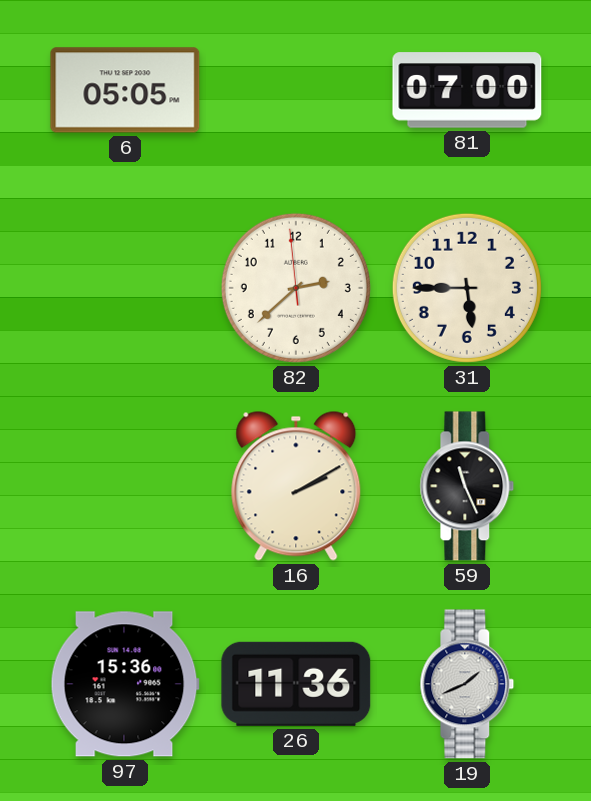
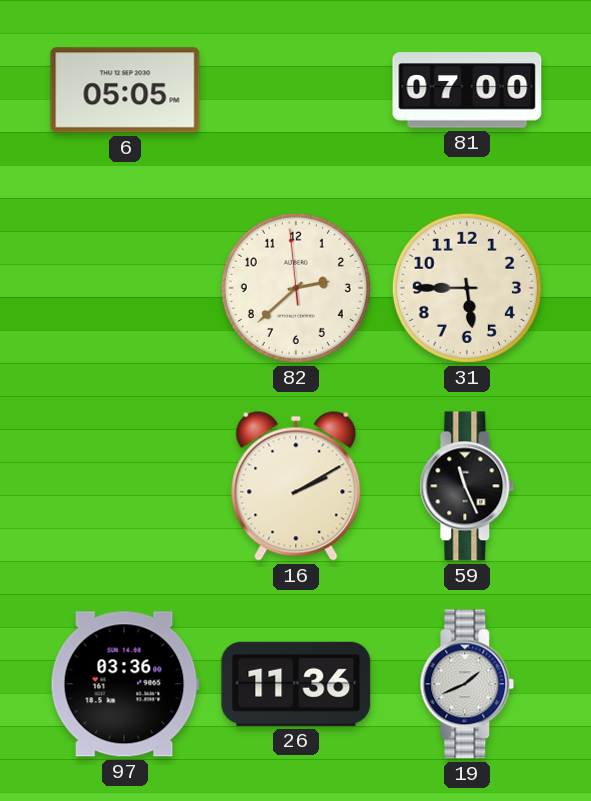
97: 15:36 -> 03:36
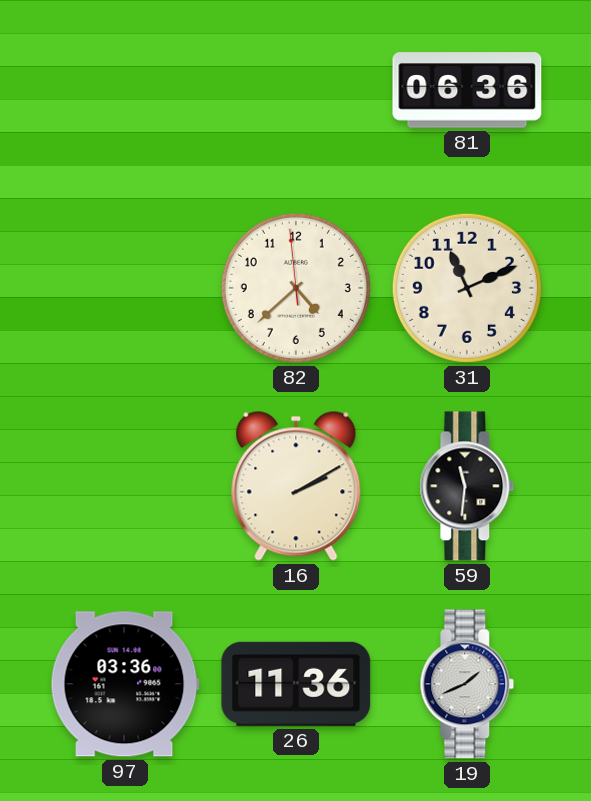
6: 05:05 -> none
81: 07:00 -> 06:36
82: 2:37 -> 4:37
31: 5:45 -> 11:11
59: 11:26 -> 11:31
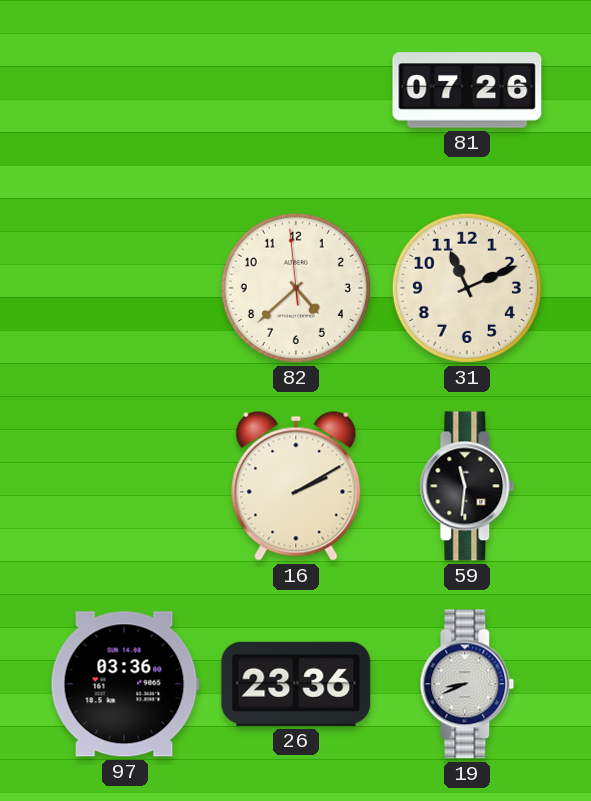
81: 06:36 -> 07:26
26: 11:36 -> 23:36
19: 1:41 -> 8:41
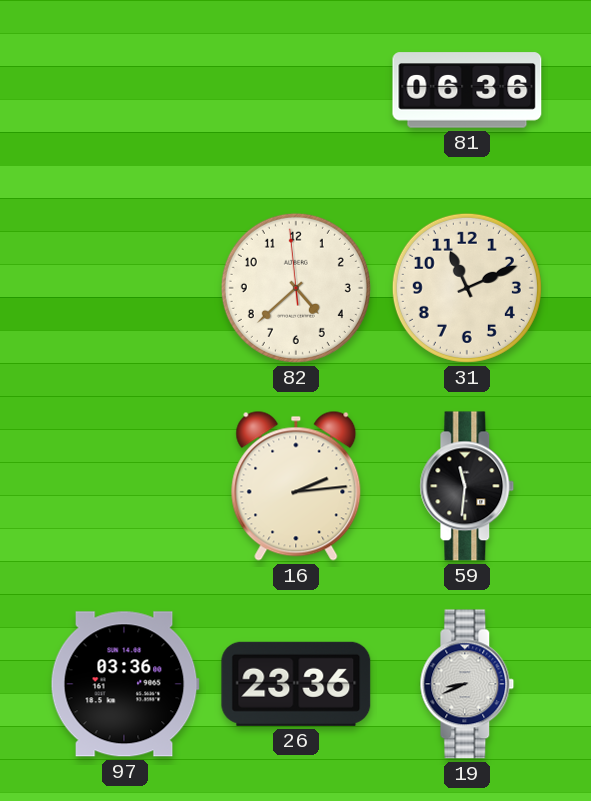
81: 07:26 -> 06:36
16: 2:10 -> 2:14
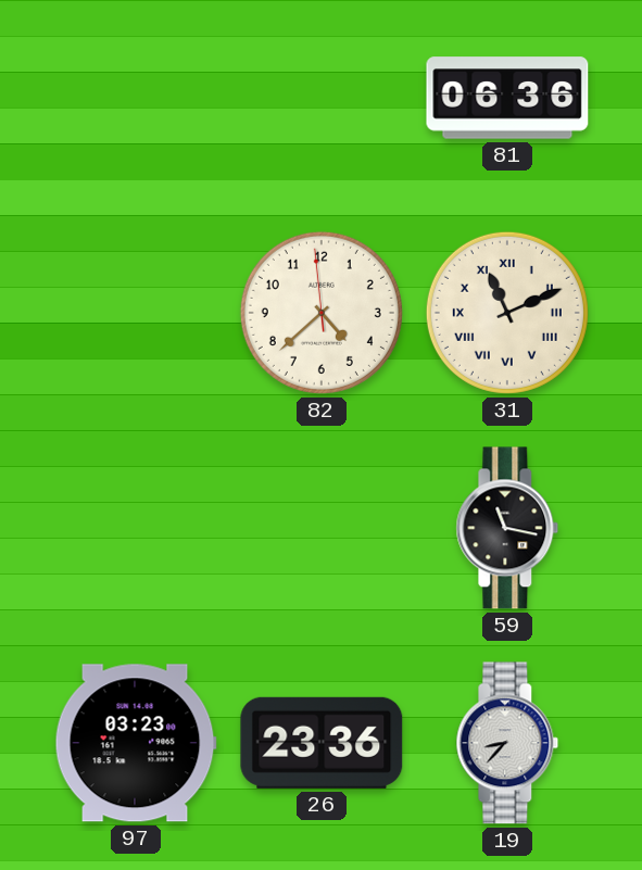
31 numerals: Arabic -> Roman
16: 2:14 -> none
59: 11:31 -> 11:17
97: 03:36 -> 03:23
19: 8:41 -> 8:37
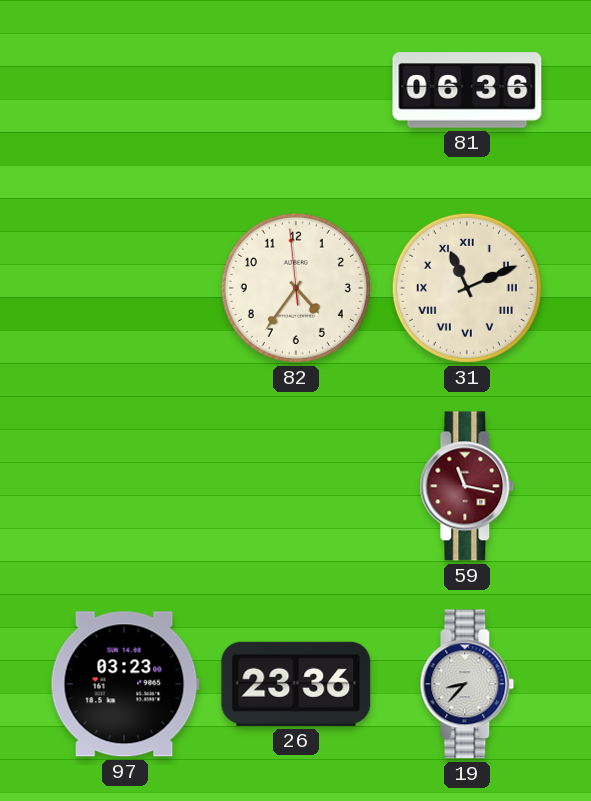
82: 4:37 -> 4:35
59 dial: black -> burgundy
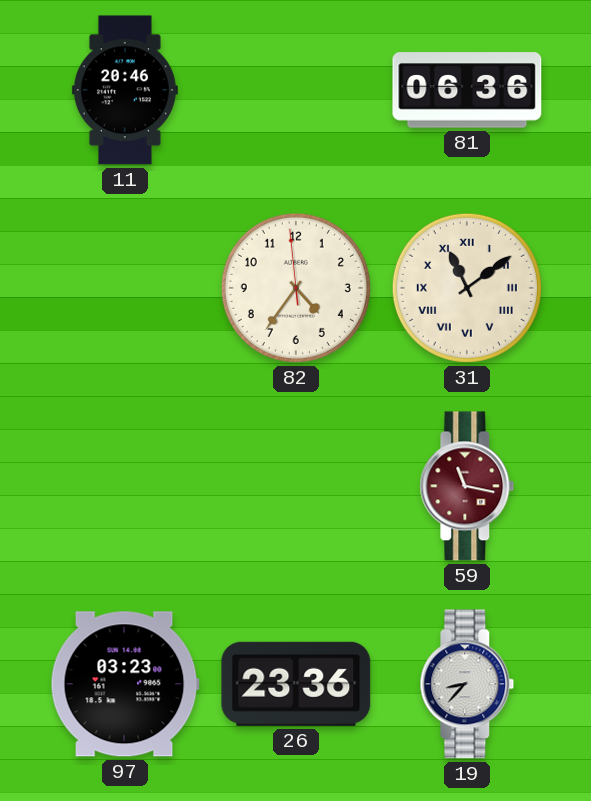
11: none -> 20:46
31: 11:11 -> 11:09
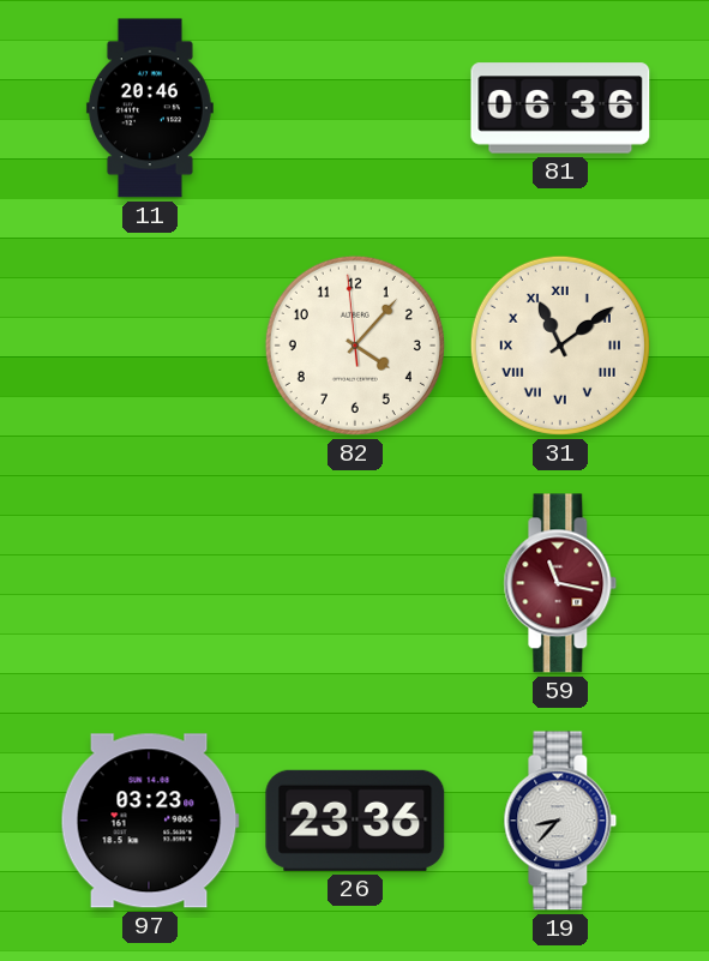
82: 4:35 -> 4:06
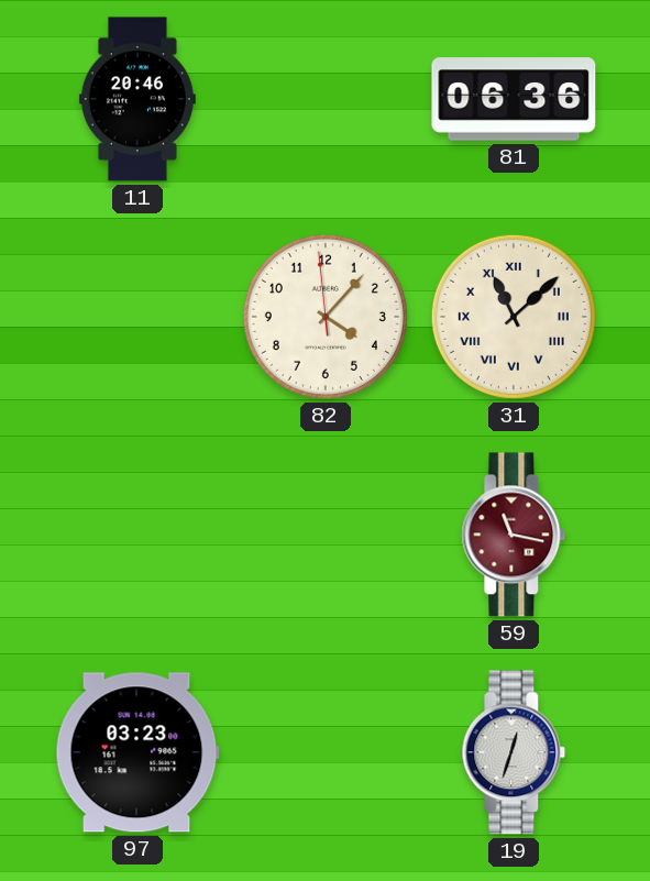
31: 11:09 -> 11:08
26: 23:36 -> none
19: 8:37 -> 12:33
